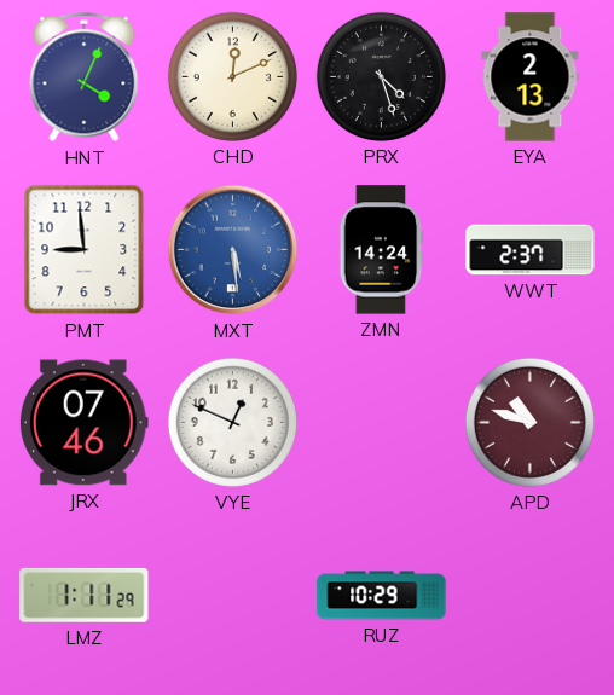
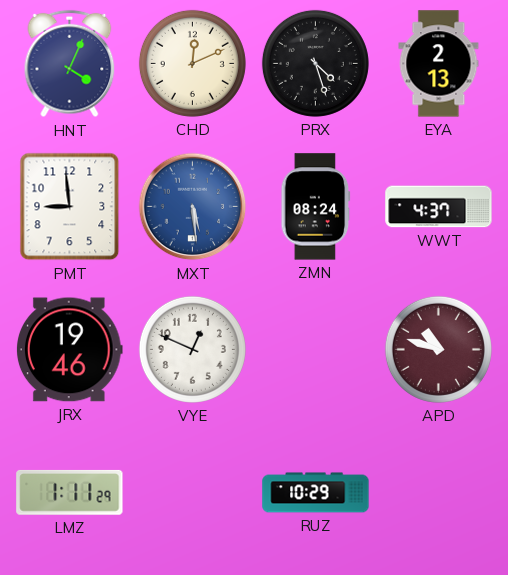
ZMN: 14:24 -> 08:24
WWT: 2:37 -> 4:37
JRX: 07:46 -> 19:46
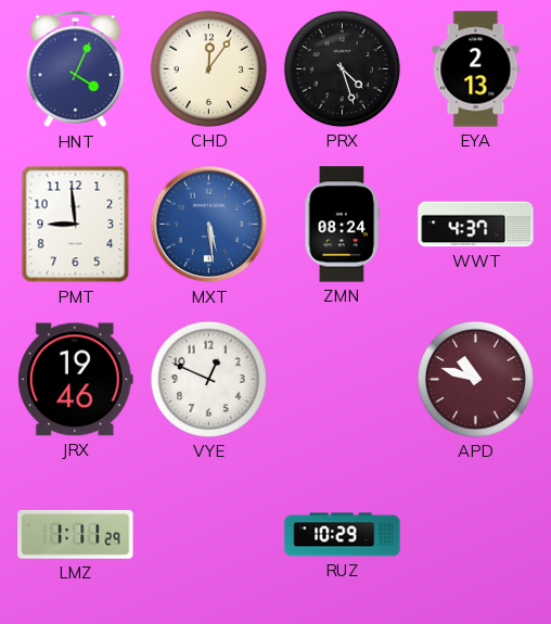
CHD: 12:11 -> 12:06
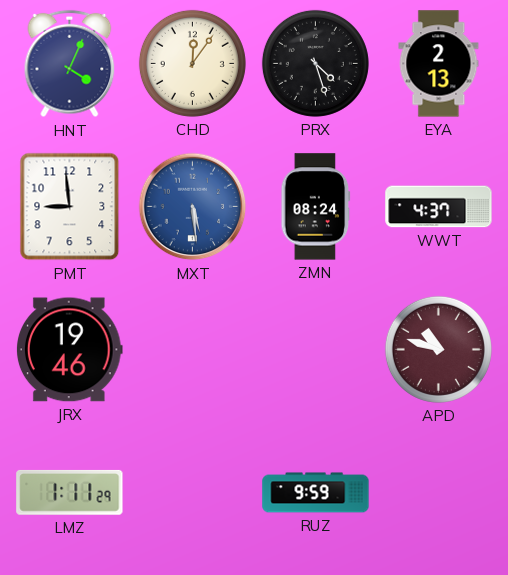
VYE: 12:49 -> none
RUZ: 10:29 -> 9:59
